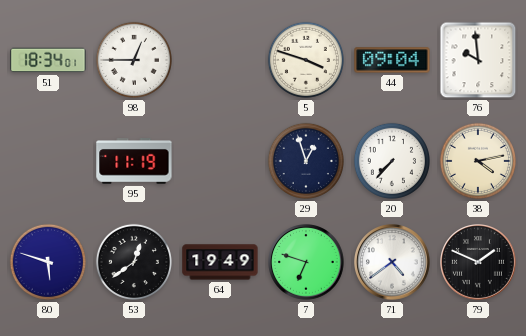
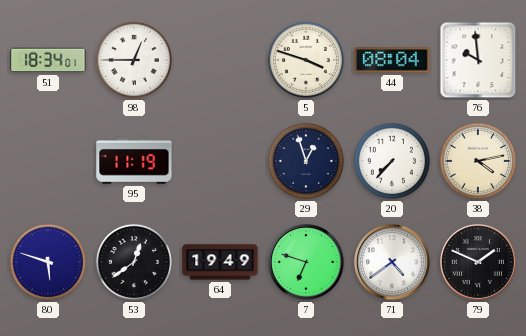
44: 09:04 -> 08:04
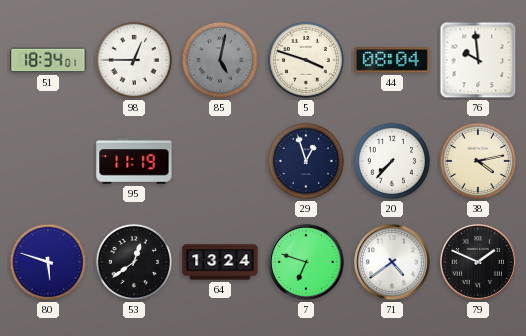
85: none -> 5:02
64: 19:49 -> 13:24
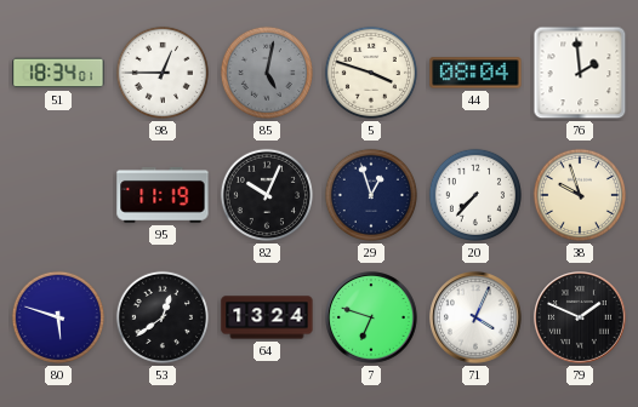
76: 9:59 -> 1:59
82: none -> 10:04
38: 4:13 -> 9:57
71: 4:39 -> 4:04
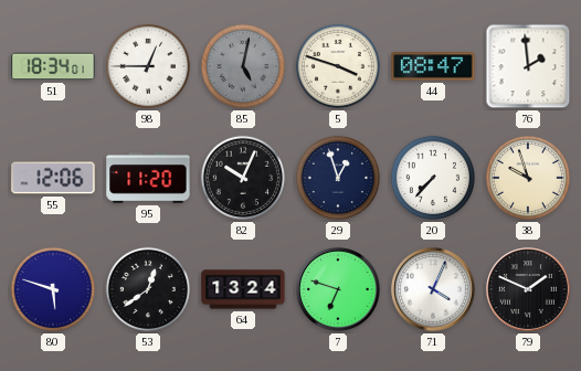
44: 08:04 -> 08:47
55: none -> 12:06
95: 11:19 -> 11:20
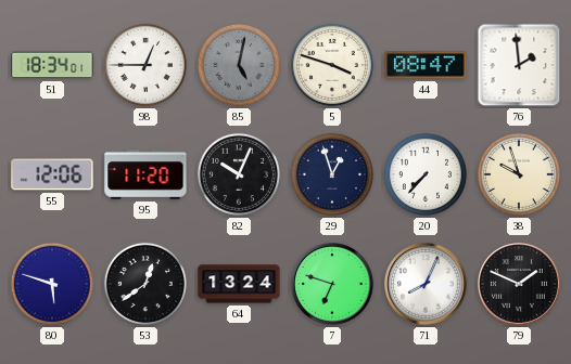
71: 4:04 -> 8:04
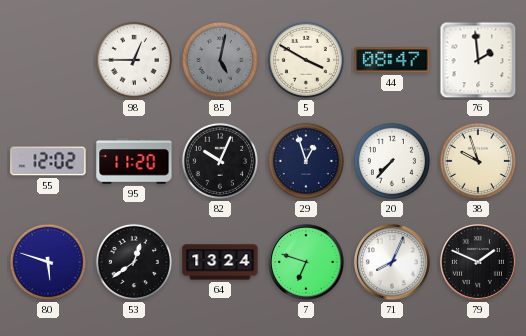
51: 18:34 -> none
5: 3:48 -> 3:50
55: 12:06 -> 12:02
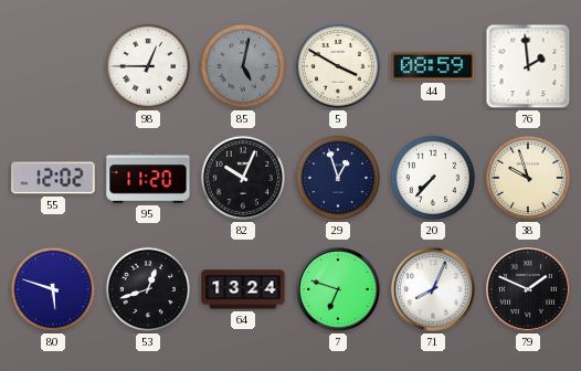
44: 08:47 -> 08:59
53: 12:39 -> 12:42
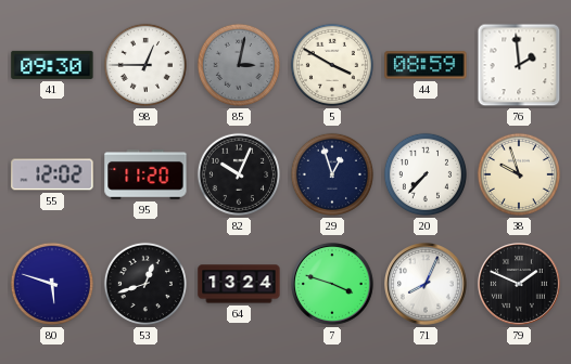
41: none -> 09:30
85: 5:02 -> 3:02
7: 6:48 -> 3:48
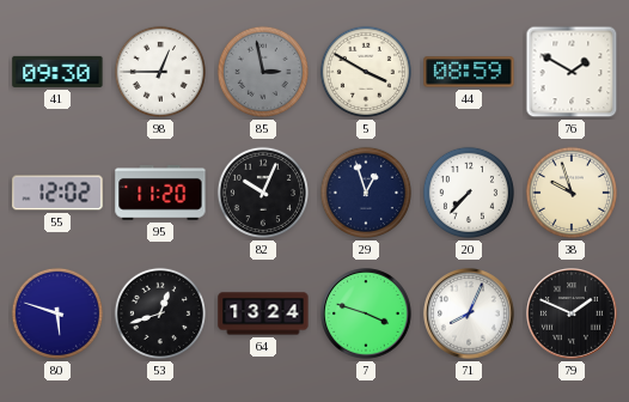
85: 3:02 -> 2:58
76: 1:59 -> 1:50
